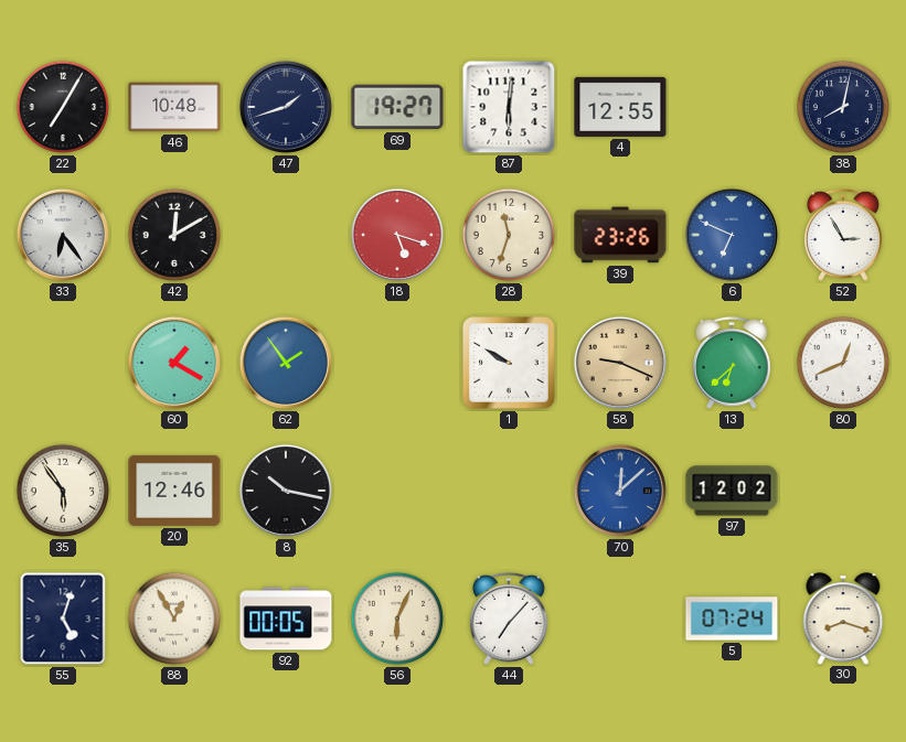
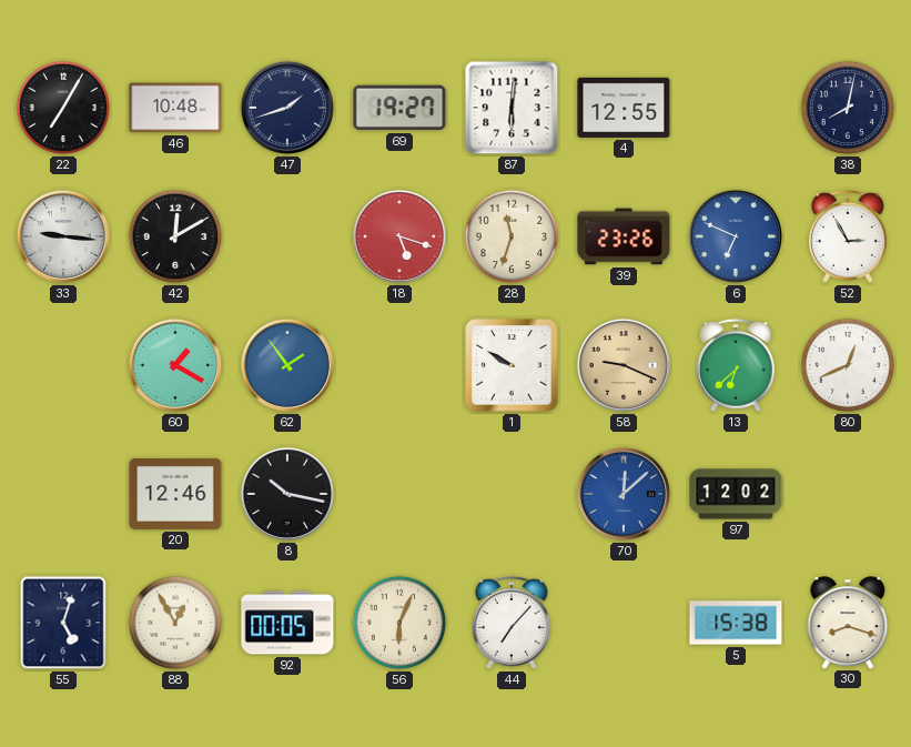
33: 6:24 -> 9:16
35: 5:54 -> none
5: 07:24 -> 15:38
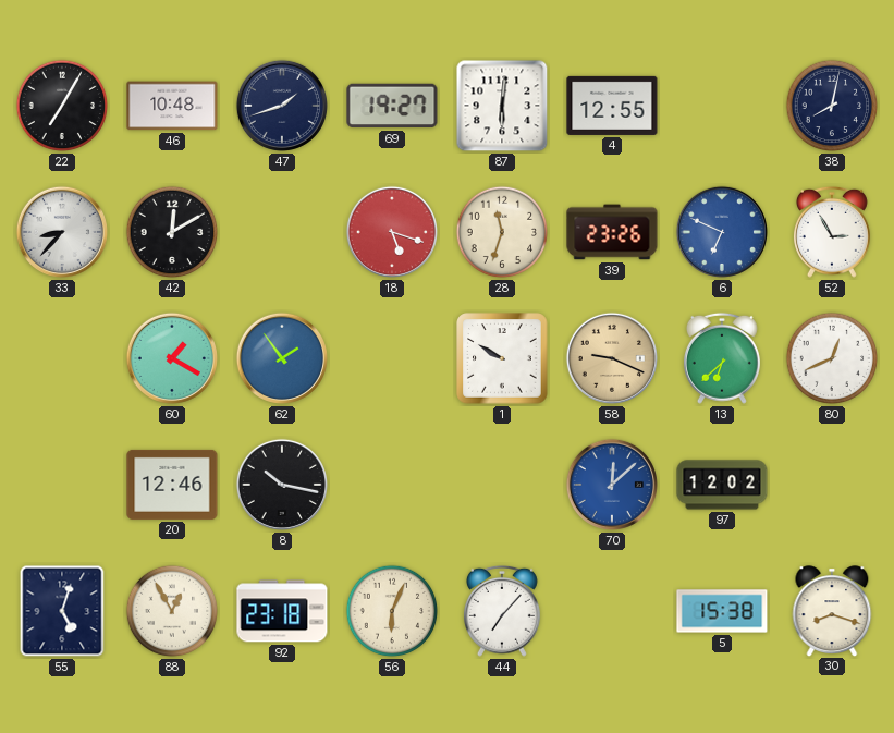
33: 9:16 -> 8:37
92: 00:05 -> 23:18
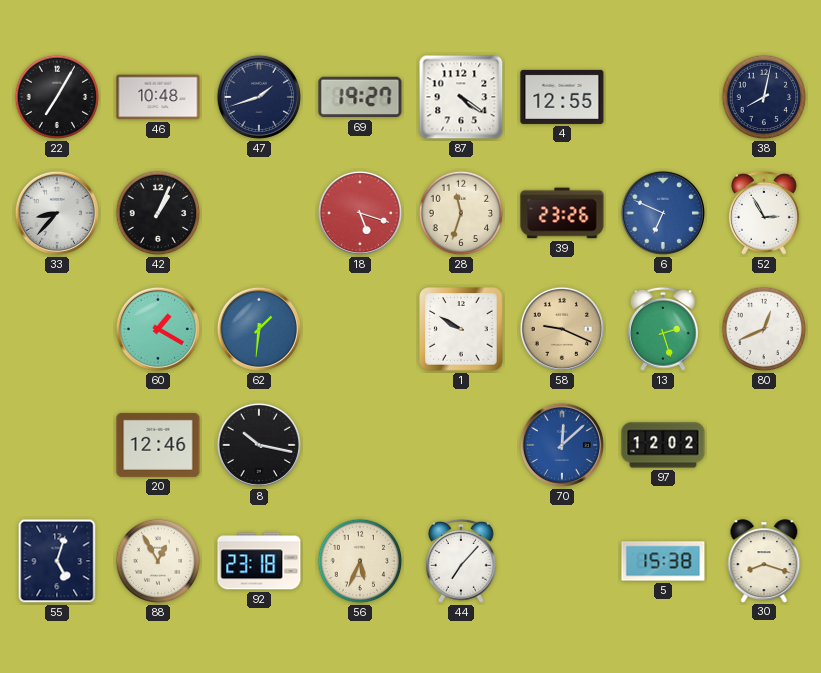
87: 6:01 -> 4:21
42: 12:10 -> 1:04
62: 1:54 -> 1:31
13: 6:38 -> 2:27
56: 6:04 -> 5:34
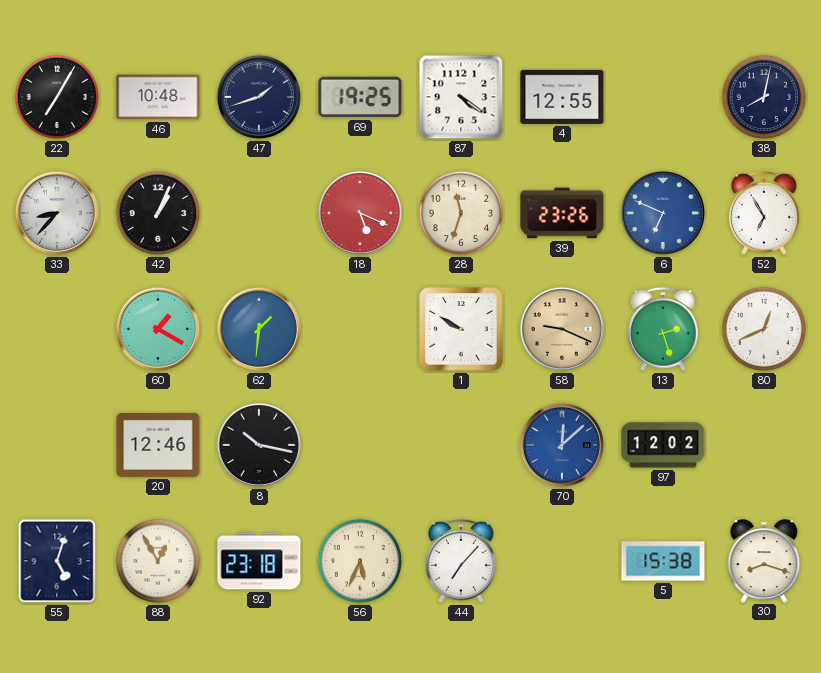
69: 19:27 -> 19:25
18: 5:18 -> 5:19
52: 2:55 -> 6:55
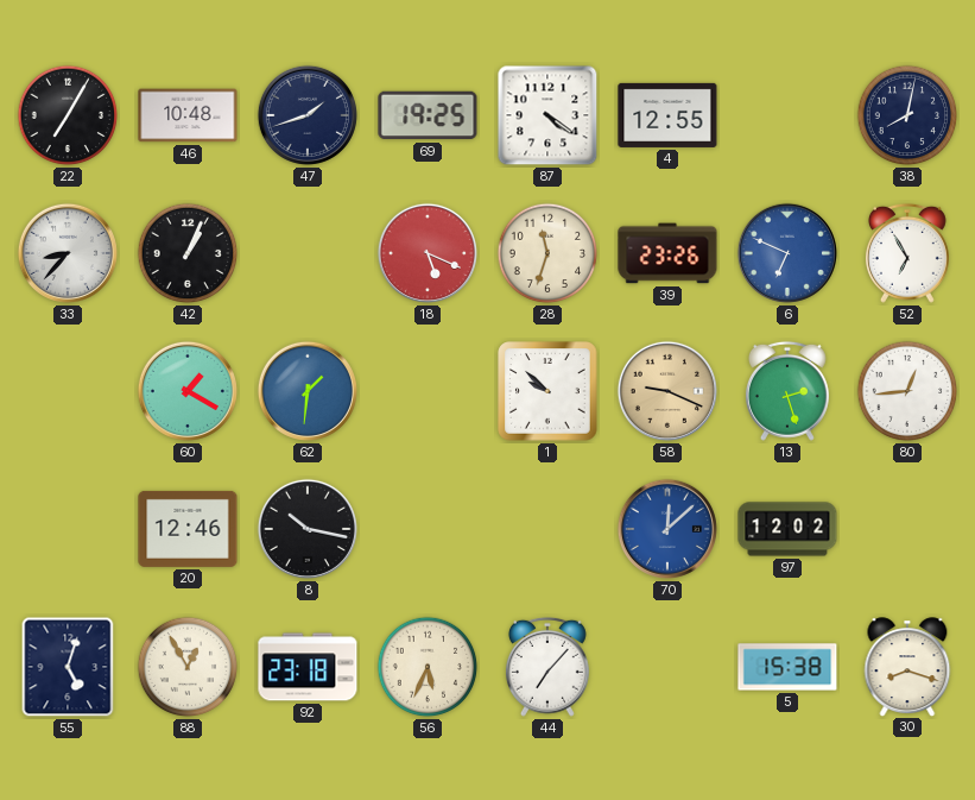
1: 9:50 -> 9:52
80: 12:41 -> 12:44
